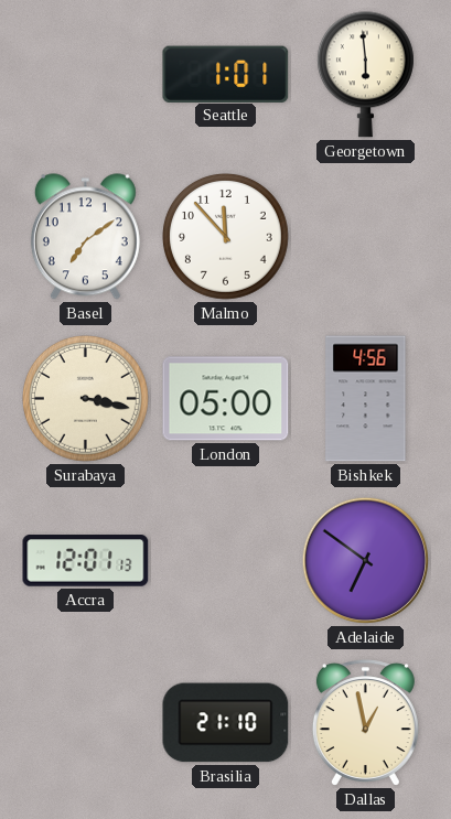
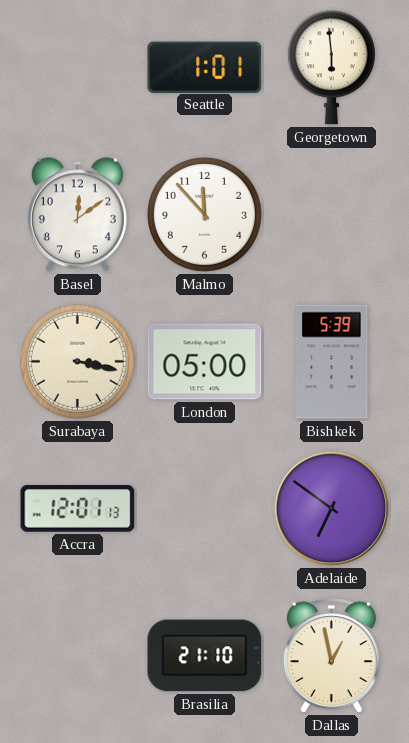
Basel: 7:09 -> 12:09
Bishkek: 4:56 -> 5:39
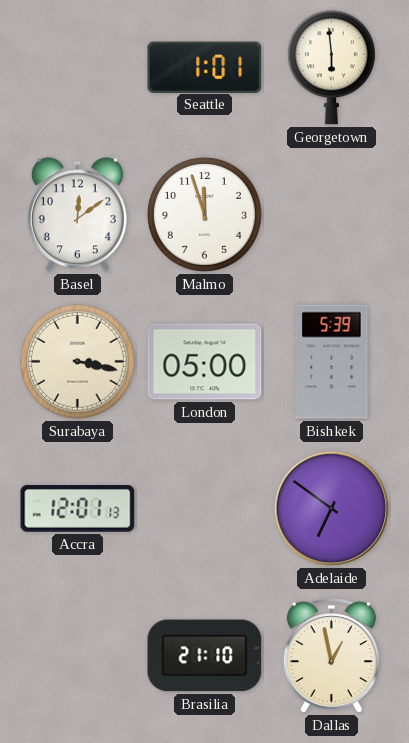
Malmo: 11:53 -> 11:57
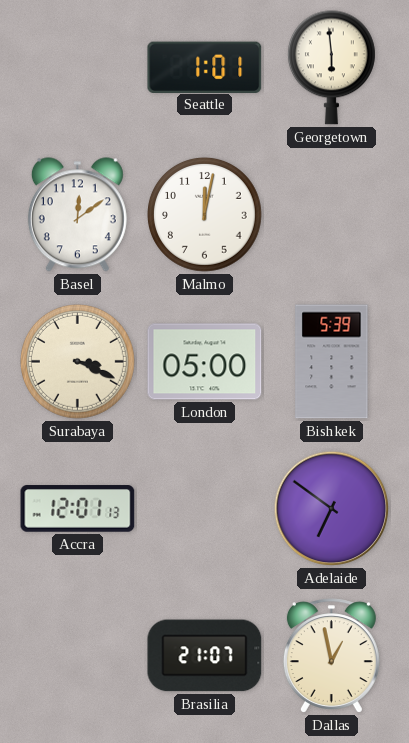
Malmo: 11:57 -> 12:02
Surabaya: 3:17 -> 3:19
Brasilia: 21:10 -> 21:07
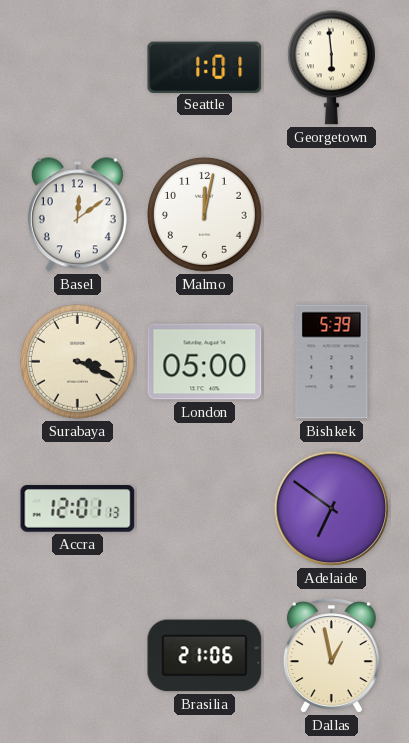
Brasilia: 21:07 -> 21:06
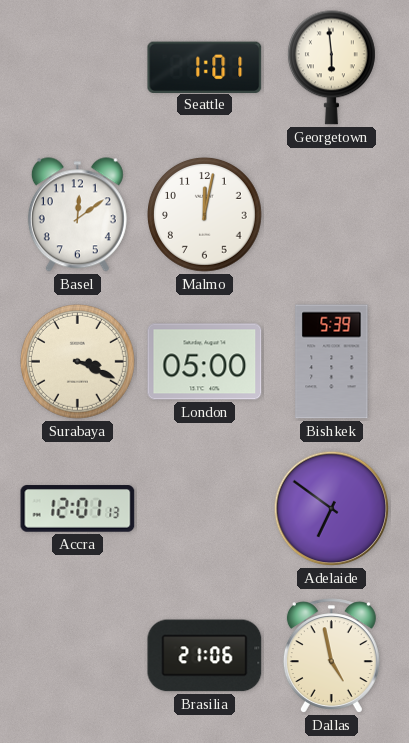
Dallas: 12:58 -> 4:58
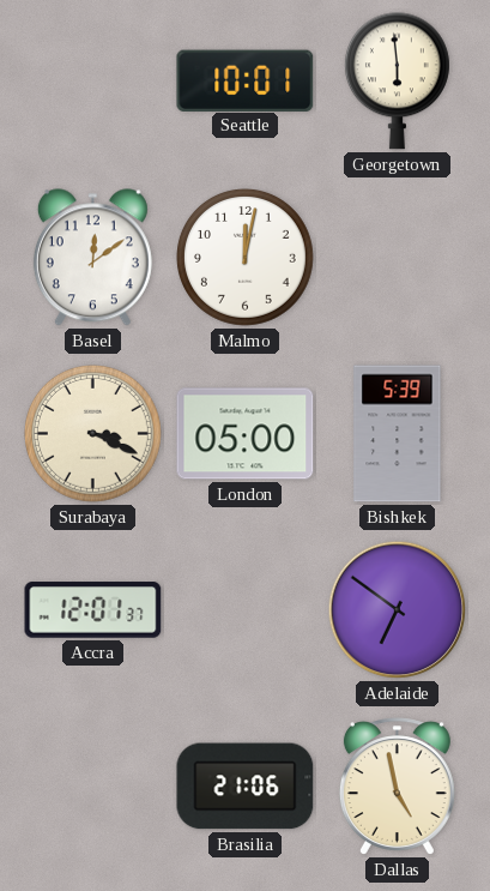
Seattle: 1:01 -> 10:01
Accra: 12:01:13 -> 12:01:37
